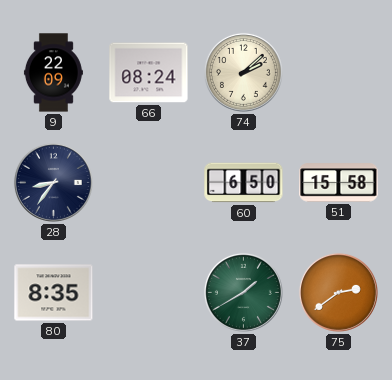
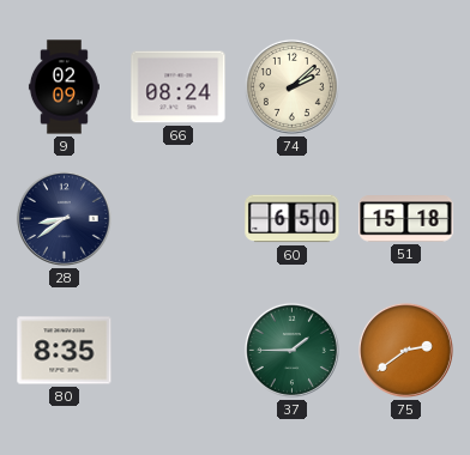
9: 22:09 -> 02:09
28: 8:36 -> 8:39
51: 15:58 -> 15:18
37: 1:40 -> 1:45
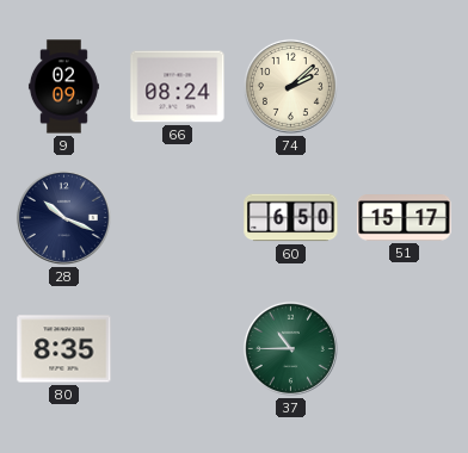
28: 8:39 -> 10:19
51: 15:18 -> 15:17
37: 1:45 -> 10:45
75: 2:39 -> none
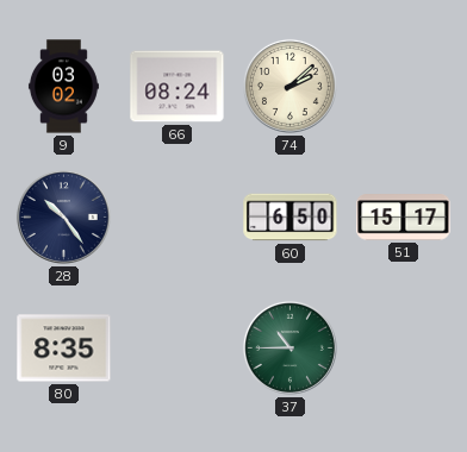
9: 02:09 -> 03:02
28: 10:19 -> 10:24
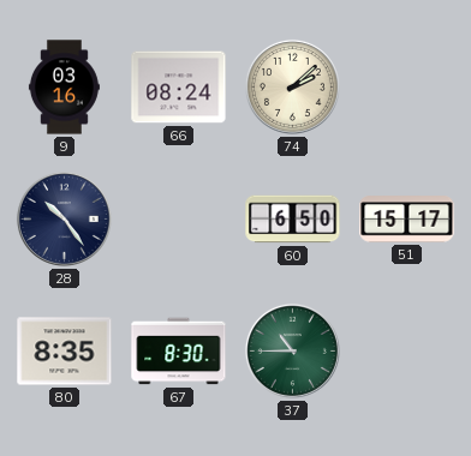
9: 03:02 -> 03:16
67: none -> 8:30
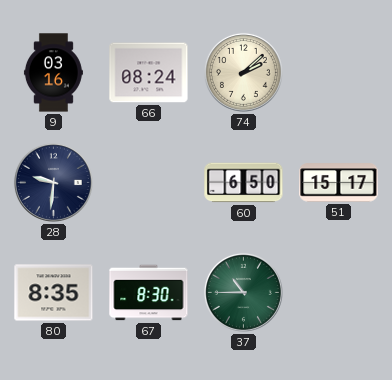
28: 10:24 -> 9:31
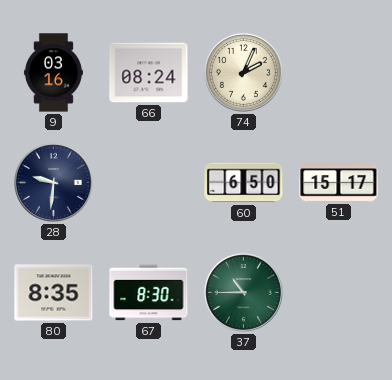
74: 2:08 -> 2:04
